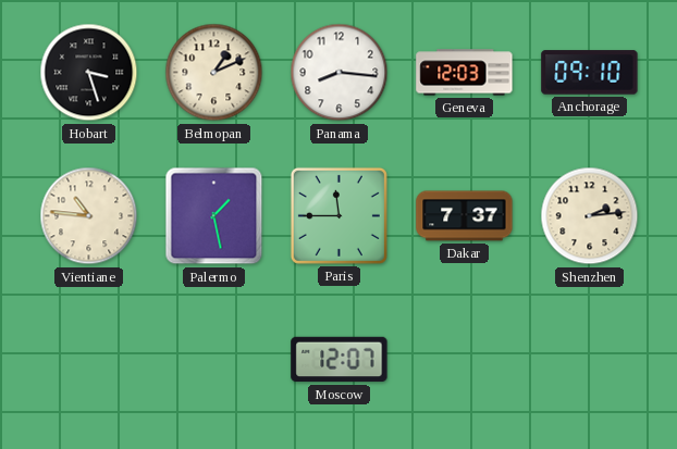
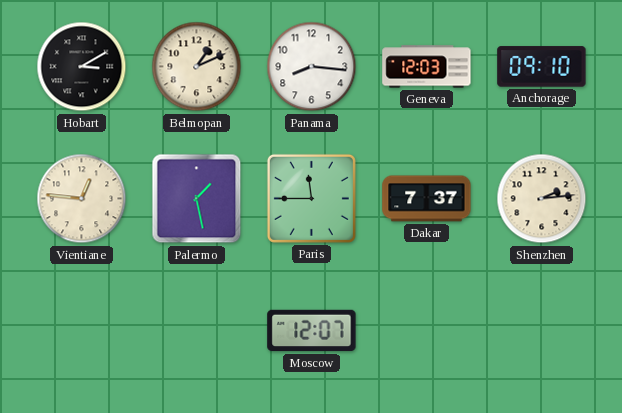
Hobart: 3:27 -> 3:10
Vientiane: 10:46 -> 12:46
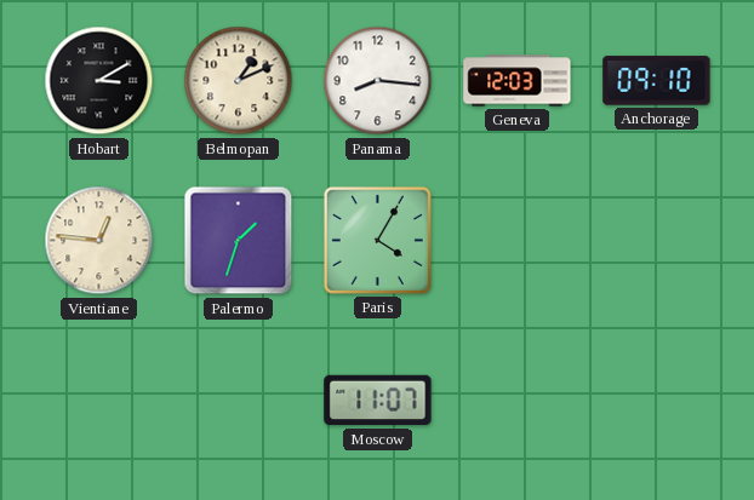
Palermo: 1:28 -> 1:33
Paris: 11:45 -> 4:05
Dakar: 7:37 -> none
Shenzhen: 2:14 -> none
Moscow: 12:07 -> 11:07
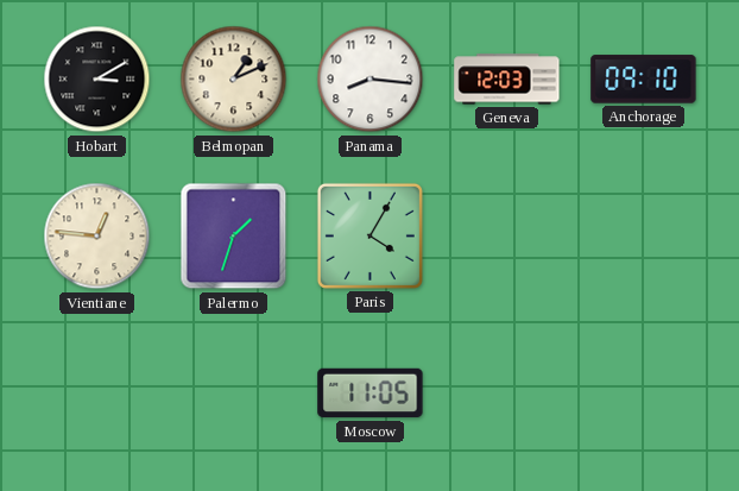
Moscow: 11:07 -> 11:05
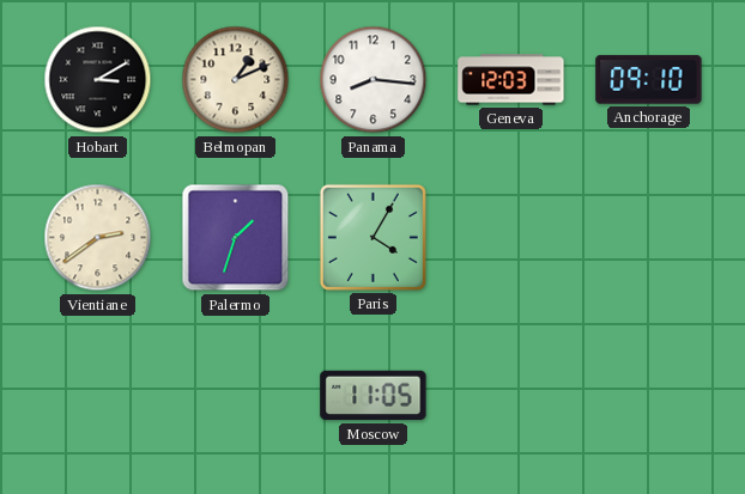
Vientiane: 12:46 -> 2:39
